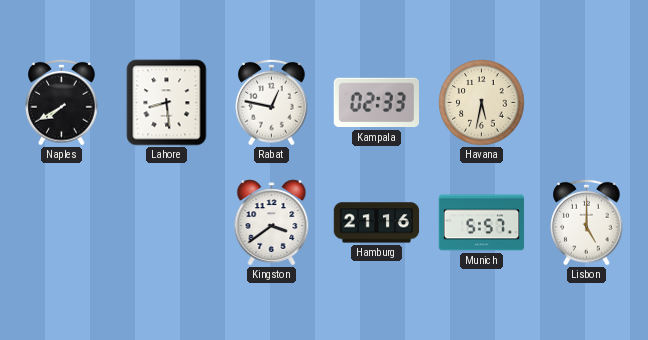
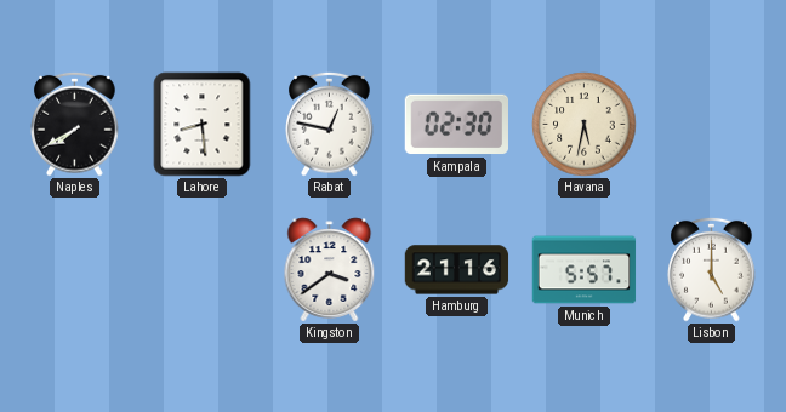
Kampala: 02:33 -> 02:30
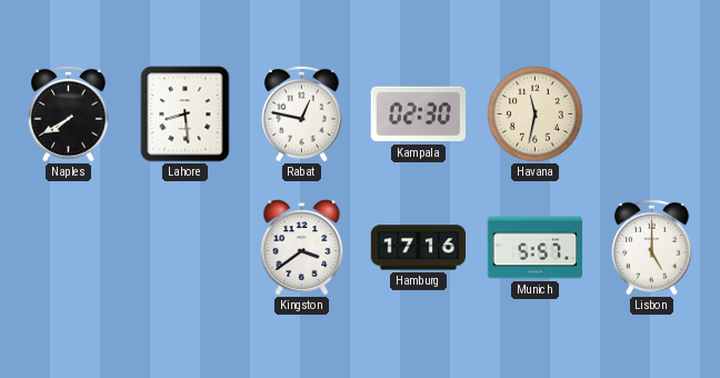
Havana: 5:32 -> 11:32
Hamburg: 21:16 -> 17:16
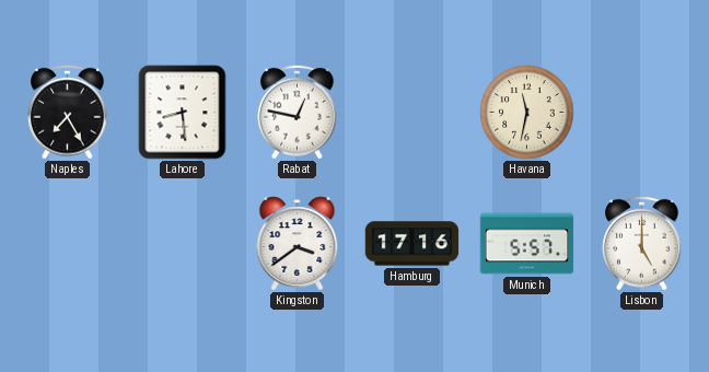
Naples: 7:40 -> 7:25
Kampala: 02:30 -> none
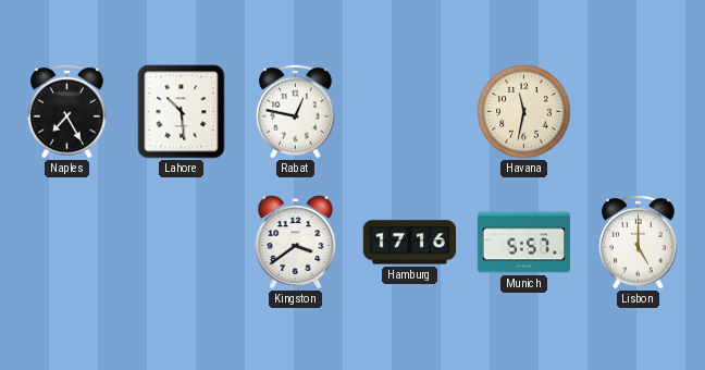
Lahore: 8:29 -> 10:29
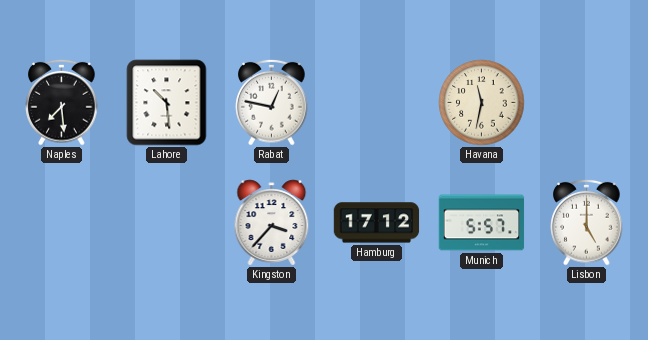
Naples: 7:25 -> 7:29
Kingston: 3:39 -> 3:37
Hamburg: 17:16 -> 17:12
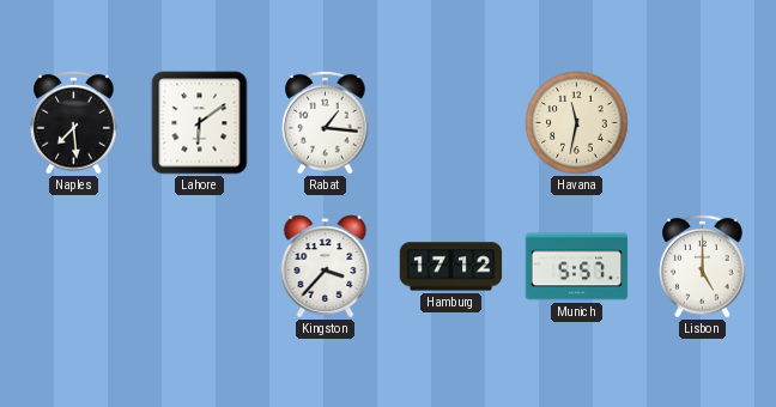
Lahore: 10:29 -> 6:09
Rabat: 12:47 -> 1:16
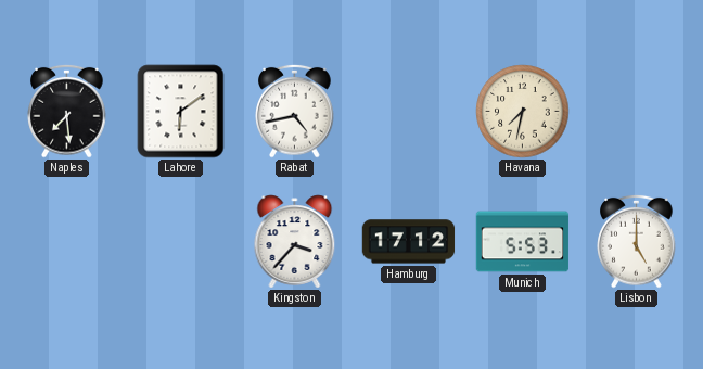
Rabat: 1:16 -> 4:43
Havana: 11:32 -> 7:32
Munich: 5:57 -> 5:53
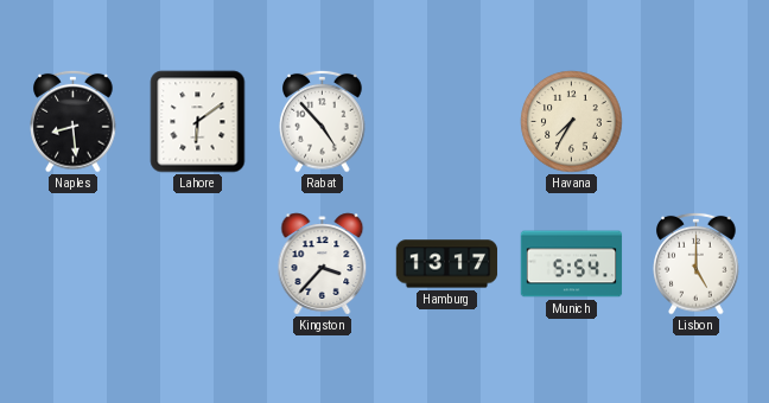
Naples: 7:29 -> 8:29
Rabat: 4:43 -> 4:53
Havana: 7:32 -> 7:35
Hamburg: 17:12 -> 13:17
Munich: 5:53 -> 5:54
